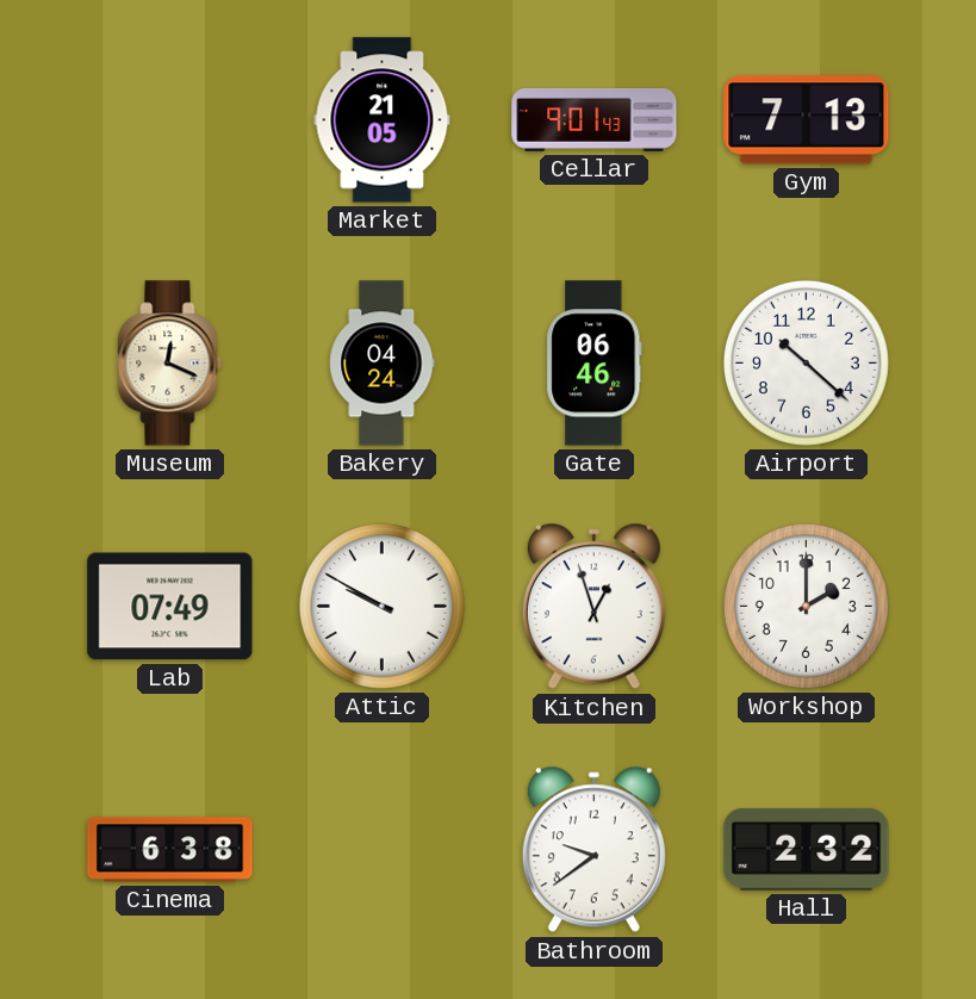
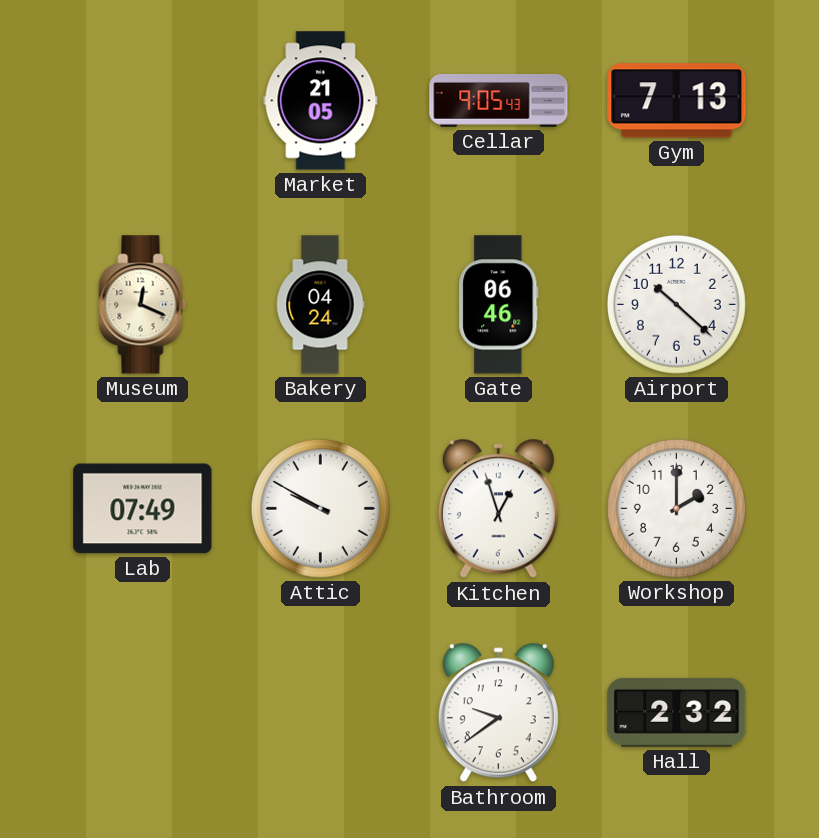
Cellar: 9:01 -> 9:05
Cinema: 6:38 -> none
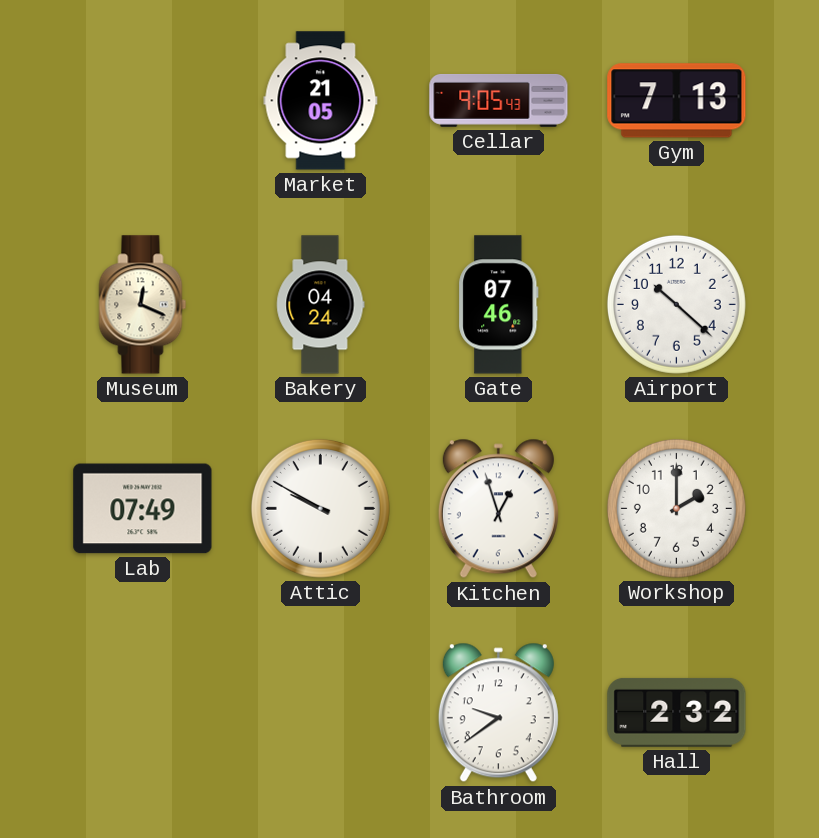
Gate: 06:46 -> 07:46
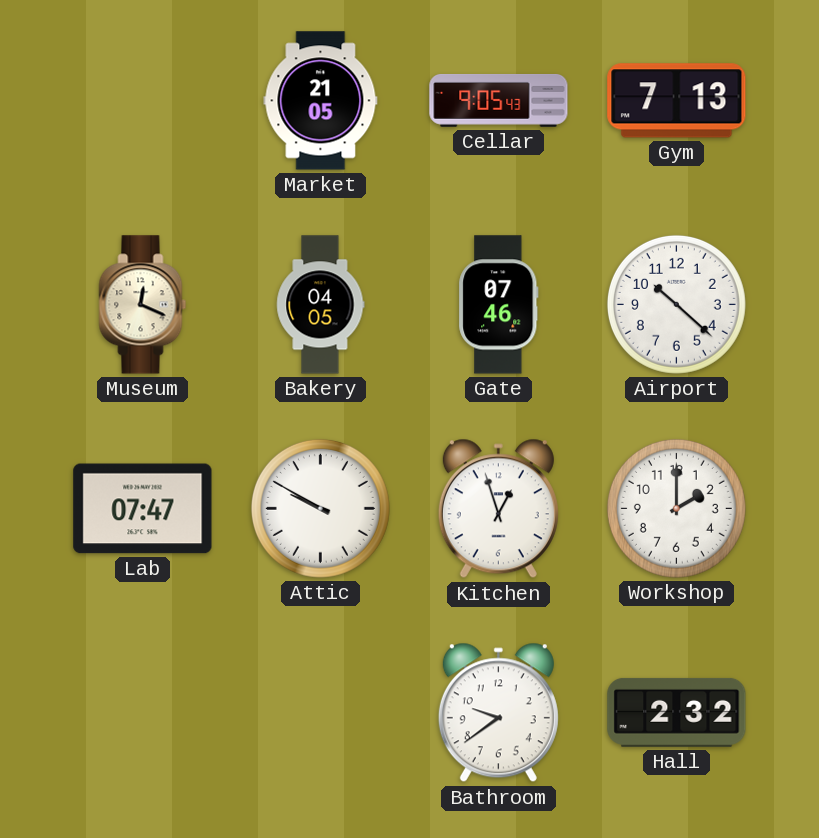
Bakery: 04:24 -> 04:05
Lab: 07:49 -> 07:47
